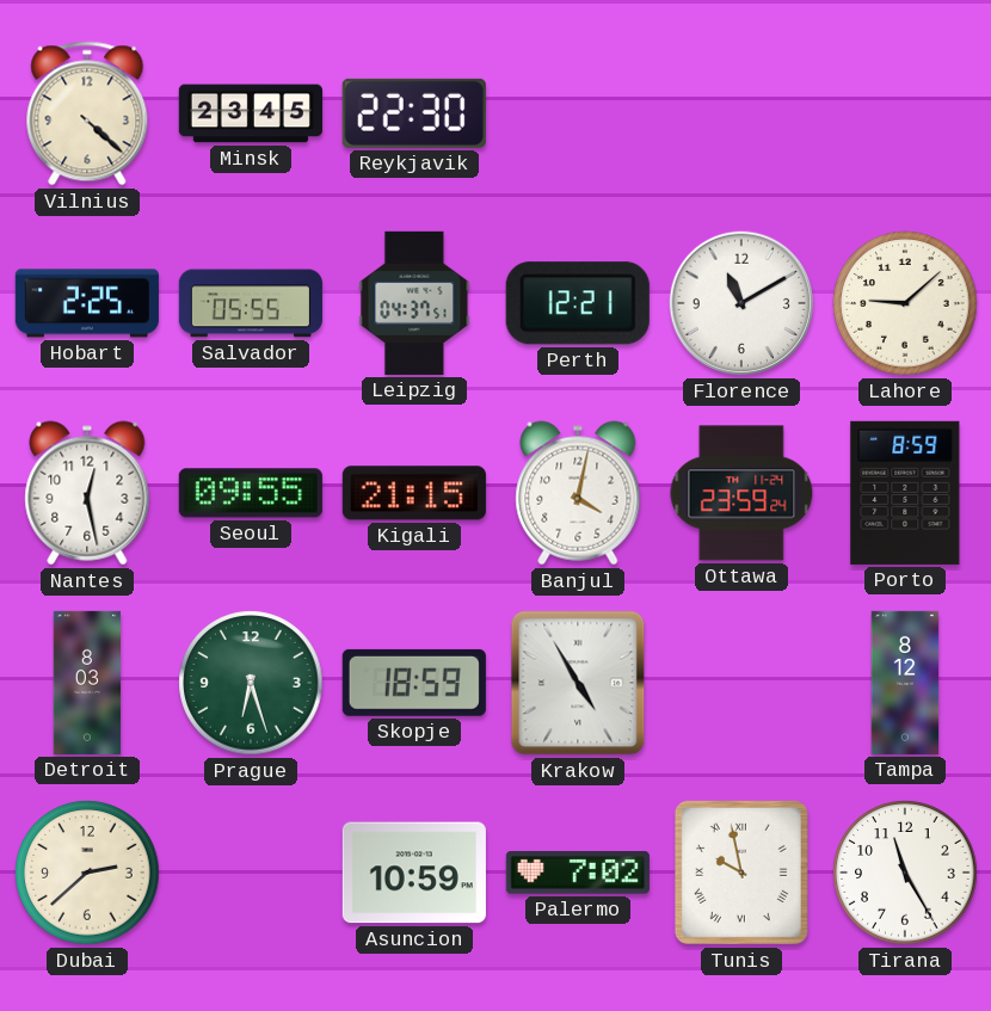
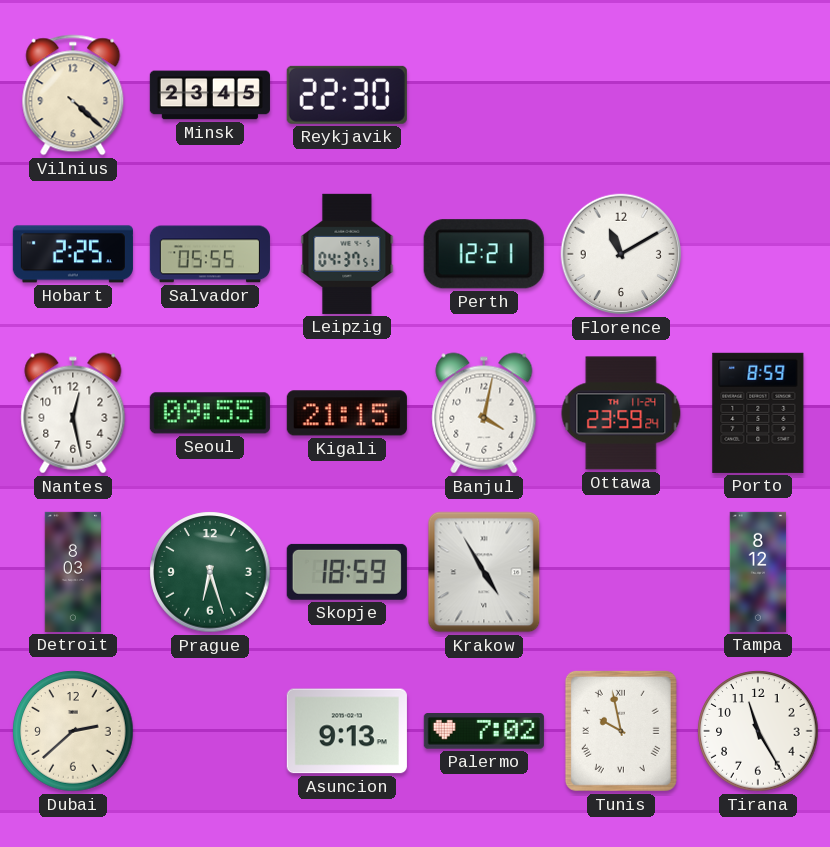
Lahore: 9:08 -> none
Asuncion: 10:59 -> 9:13
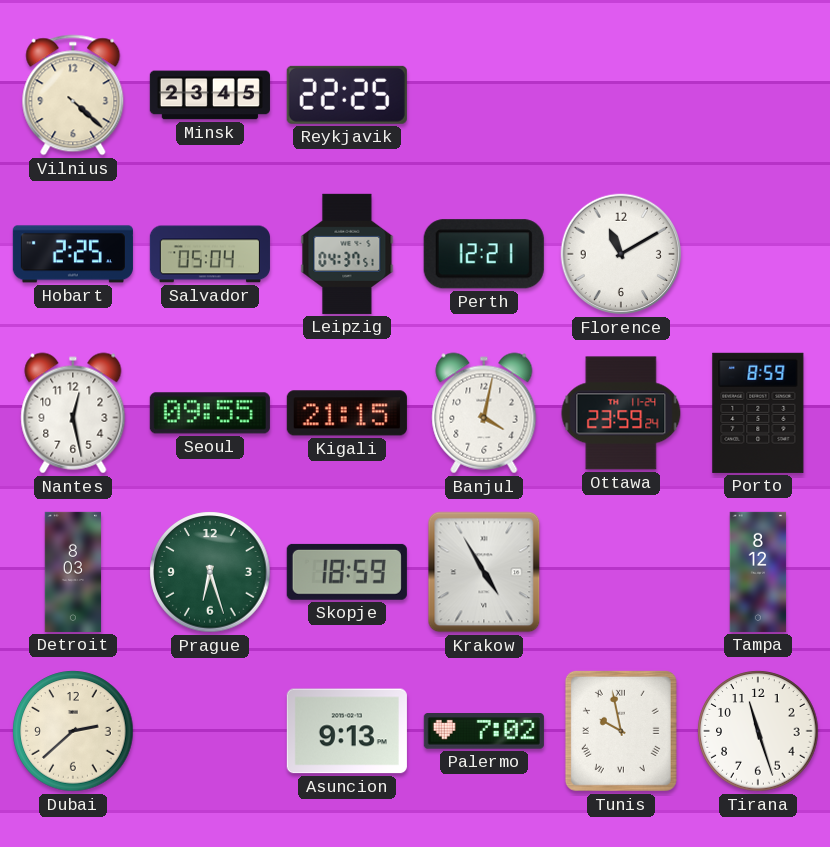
Reykjavik: 22:30 -> 22:25
Salvador: 05:55 -> 05:04
Tirana: 11:25 -> 11:27
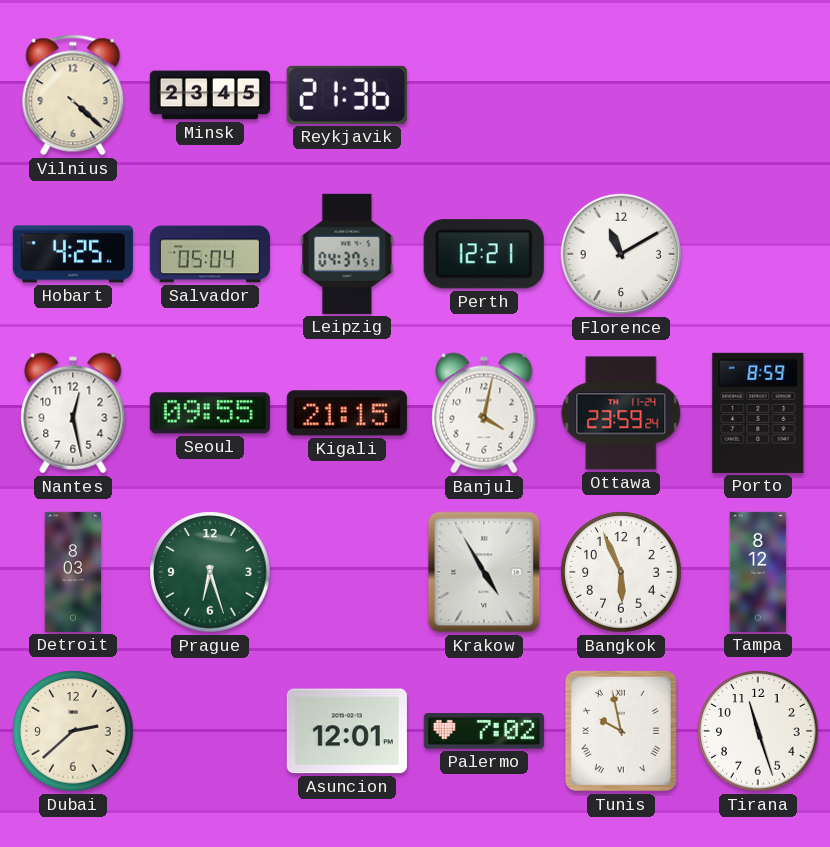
Reykjavik: 22:25 -> 21:36
Hobart: 2:25 -> 4:25
Skopje: 18:59 -> none
Bangkok: none -> 5:56
Asuncion: 9:13 -> 12:01
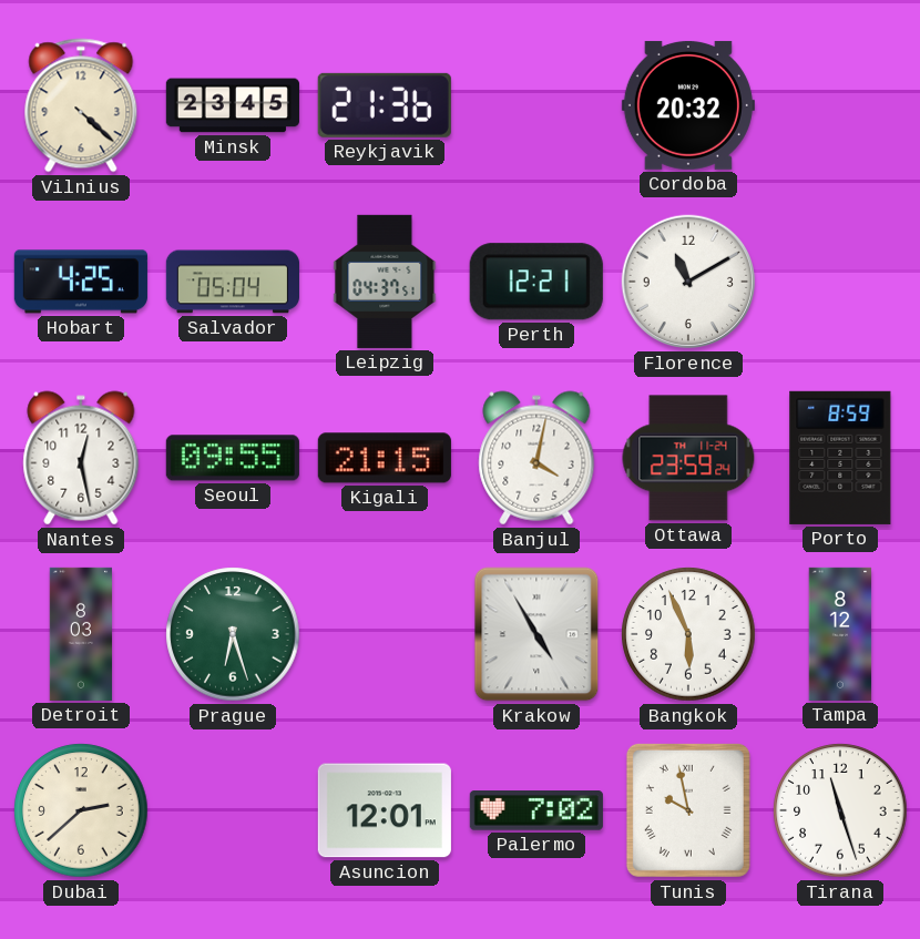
Cordoba: none -> 20:32
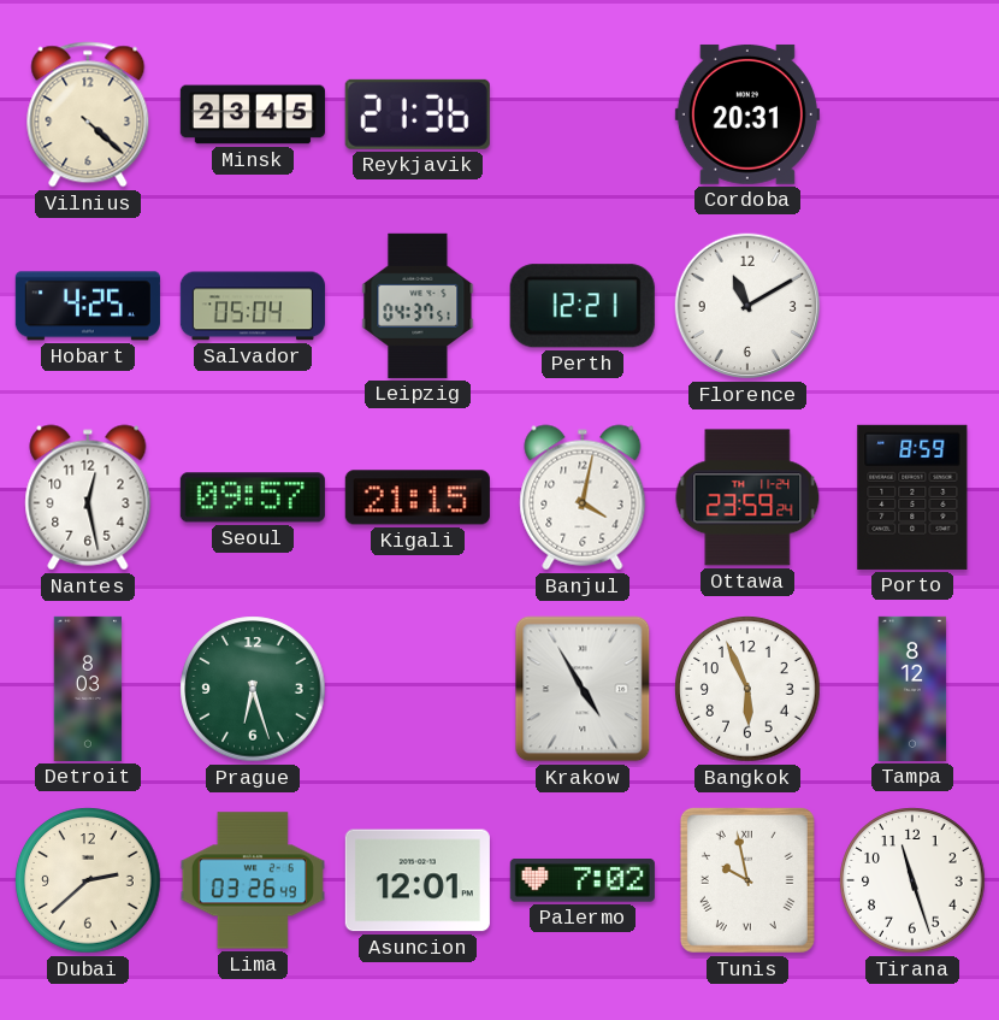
Cordoba: 20:32 -> 20:31
Seoul: 09:55 -> 09:57
Lima: none -> 03:26
